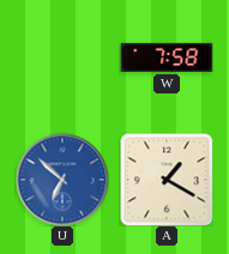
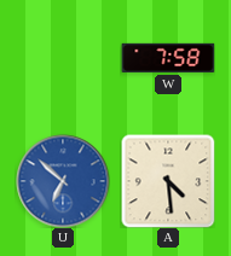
A: 1:20 -> 4:29
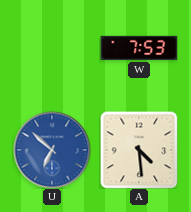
W: 7:58 -> 7:53
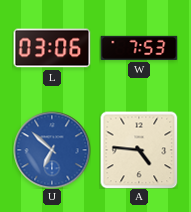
L: none -> 03:06
A: 4:29 -> 4:46
